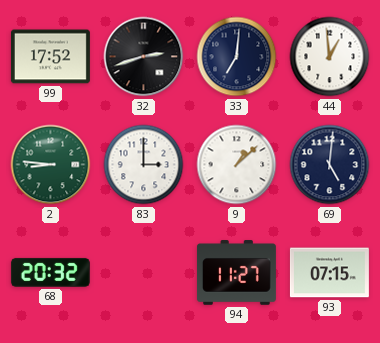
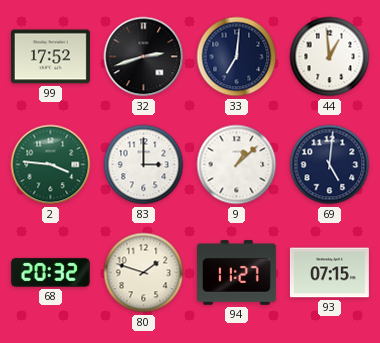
2: 8:46 -> 3:46
80: none -> 1:48
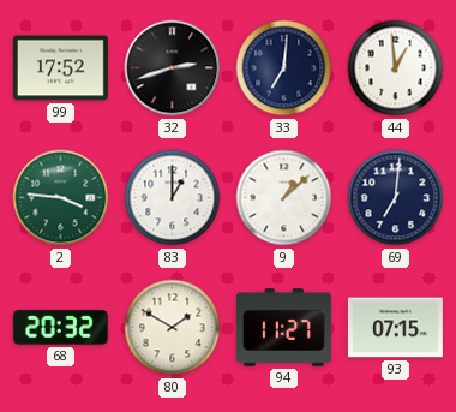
83: 3:00 -> 1:00
69: 5:01 -> 7:01
80: 1:48 -> 1:50
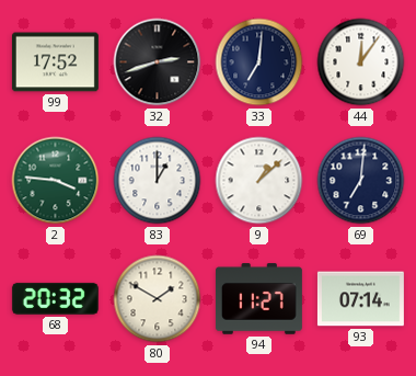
44: 12:59 -> 12:06
93: 07:15 -> 07:14
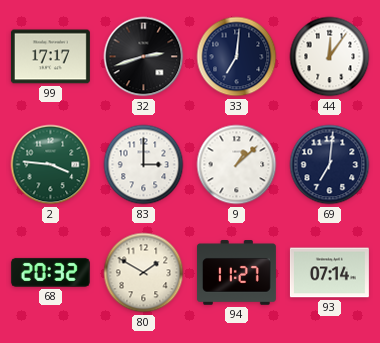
99: 17:52 -> 17:17
83: 1:00 -> 3:00
